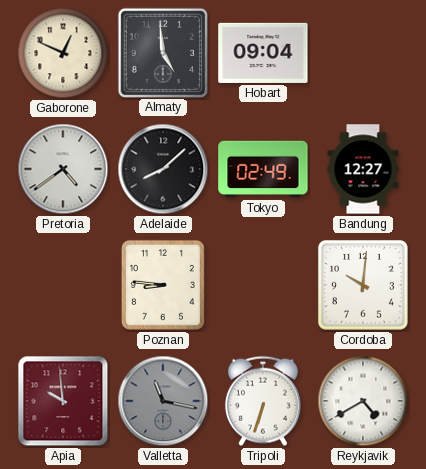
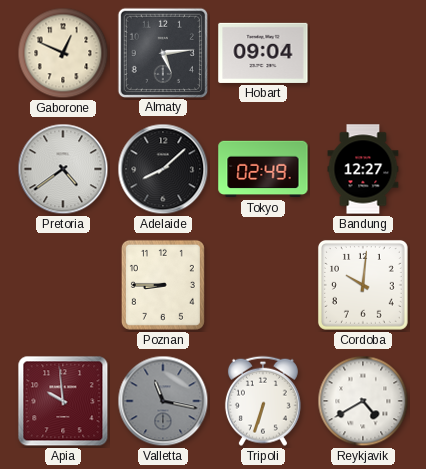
Almaty: 4:59 -> 5:14
Poznan: 8:46 -> 8:45
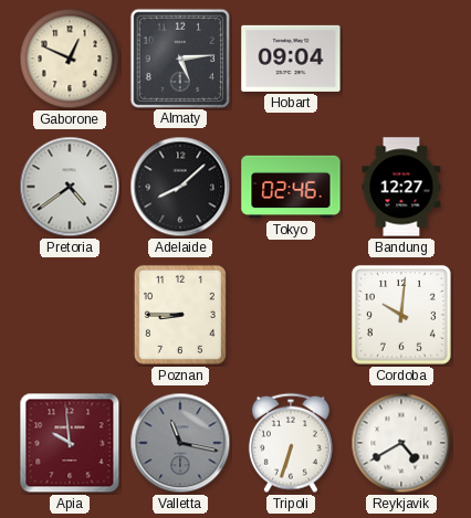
Tokyo: 02:49 -> 02:46
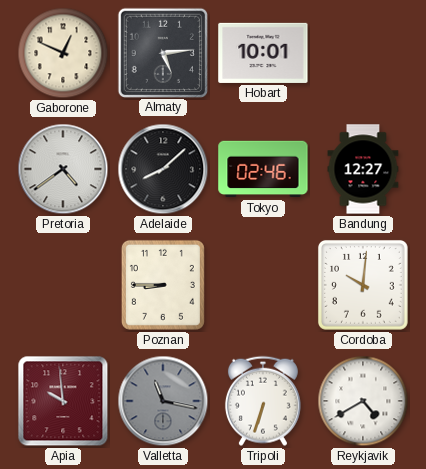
Hobart: 09:04 -> 10:01
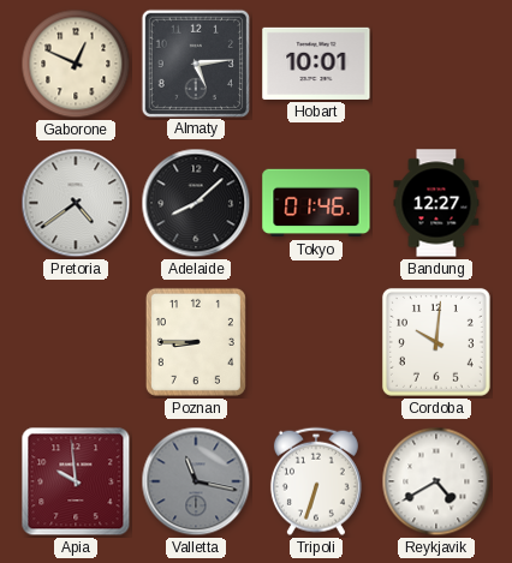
Tokyo: 02:46 -> 01:46
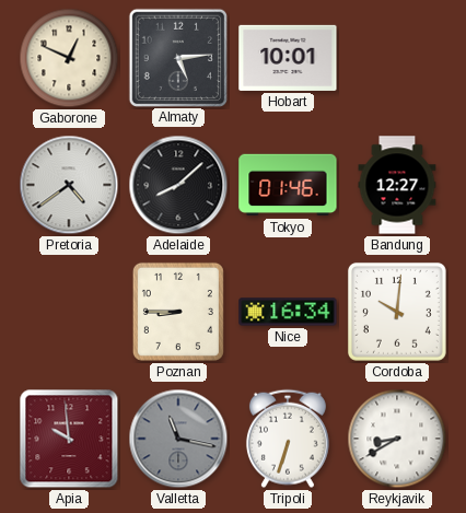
Nice: none -> 16:34
Reykjavik: 4:40 -> 8:40
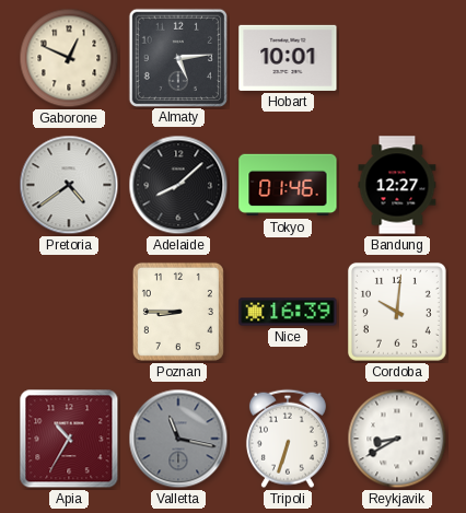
Nice: 16:34 -> 16:39
Apia: 9:59 -> 10:35
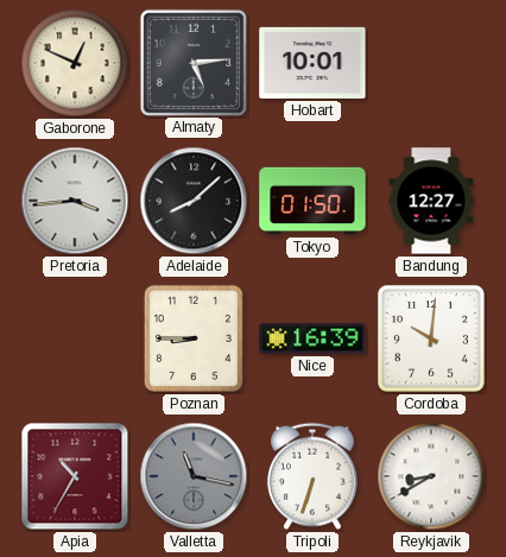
Pretoria: 4:39 -> 3:44
Tokyo: 01:46 -> 01:50
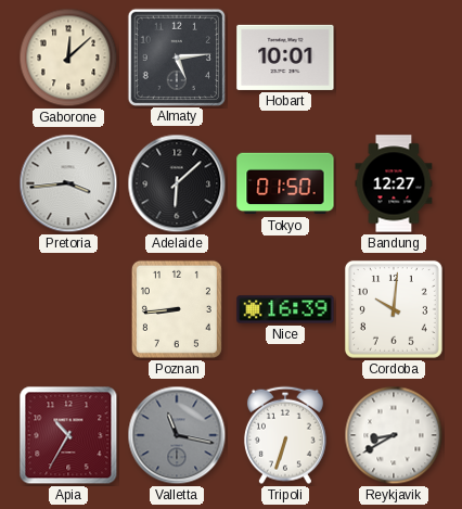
Gaborone: 12:49 -> 12:08
Adelaide: 8:08 -> 6:08
Poznan: 8:45 -> 8:44
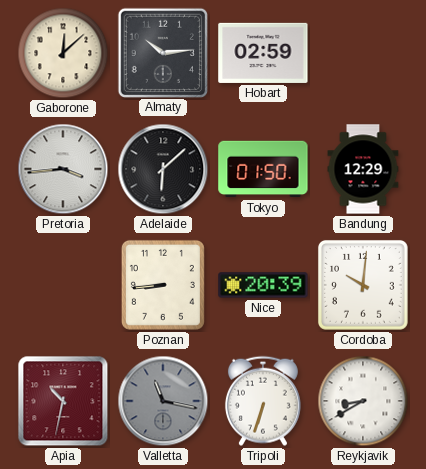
Almaty: 5:14 -> 10:14
Hobart: 10:01 -> 02:59
Bandung: 12:27 -> 12:29
Nice: 16:39 -> 20:39
Apia: 10:35 -> 10:32
